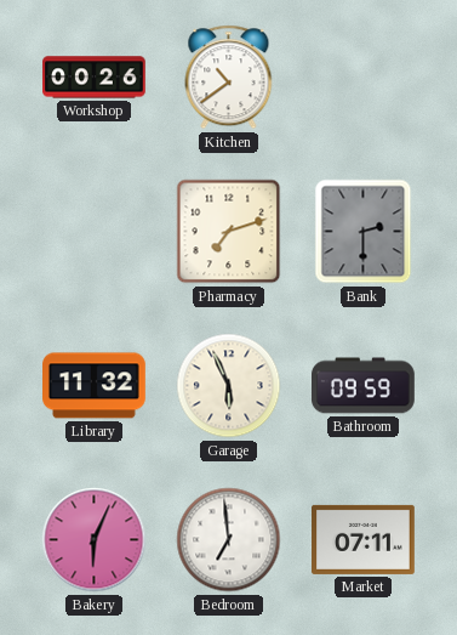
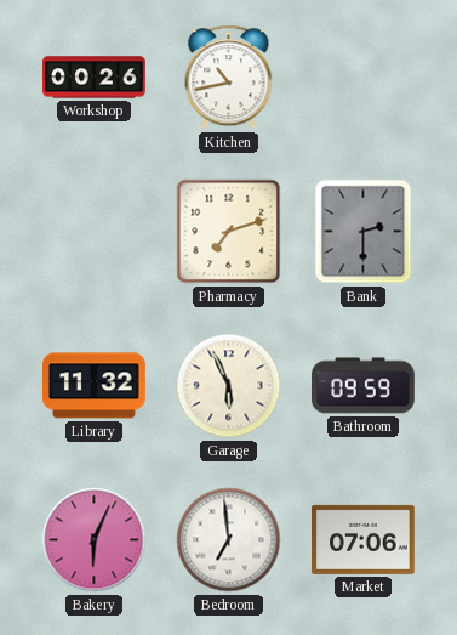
Kitchen: 10:39 -> 10:43
Market: 07:11 -> 07:06
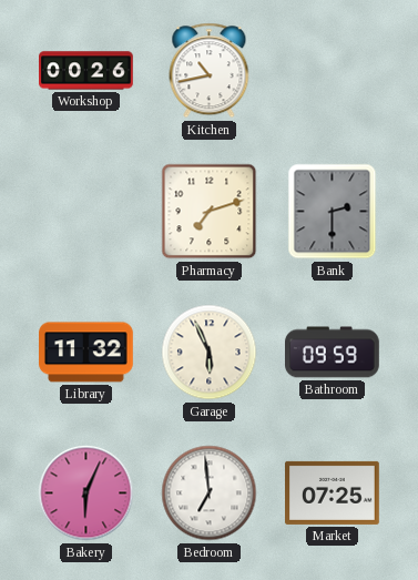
Market: 07:06 -> 07:25
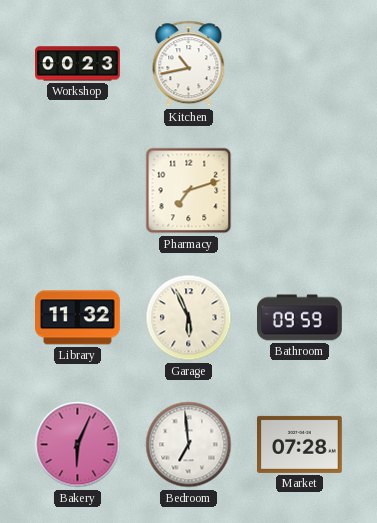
Workshop: 00:26 -> 00:23
Bank: 2:30 -> none
Market: 07:25 -> 07:28
